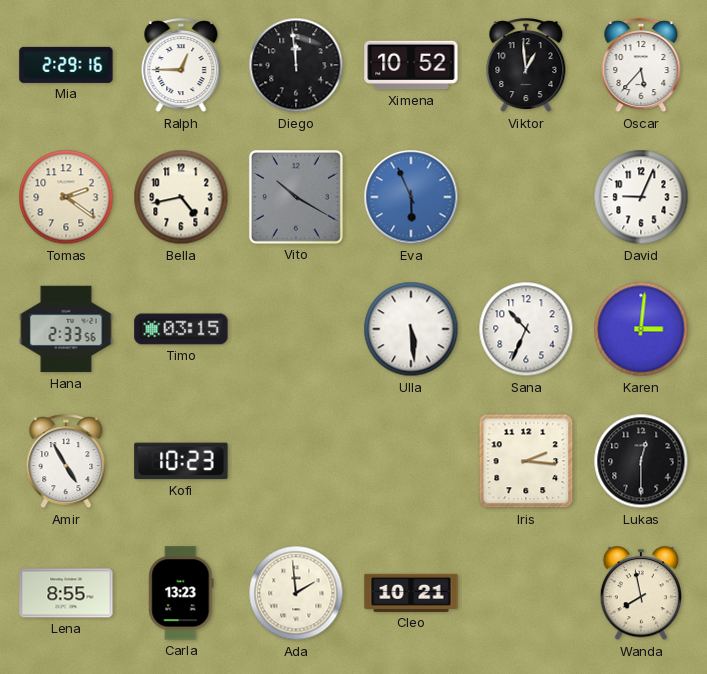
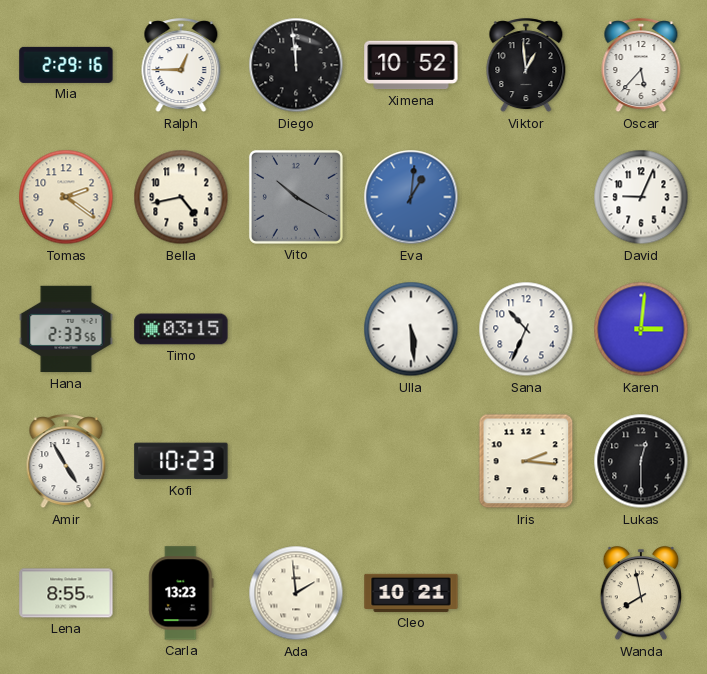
Eva: 5:56 -> 1:01
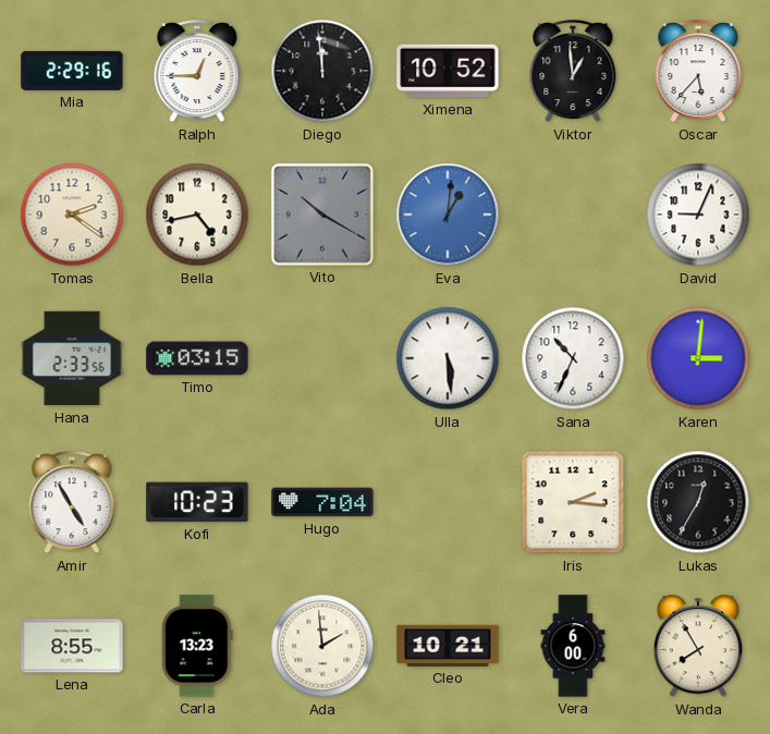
Hugo: none -> 7:04
Lukas: 12:30 -> 12:35
Vera: none -> 6:00
Wanda: 7:58 -> 7:55
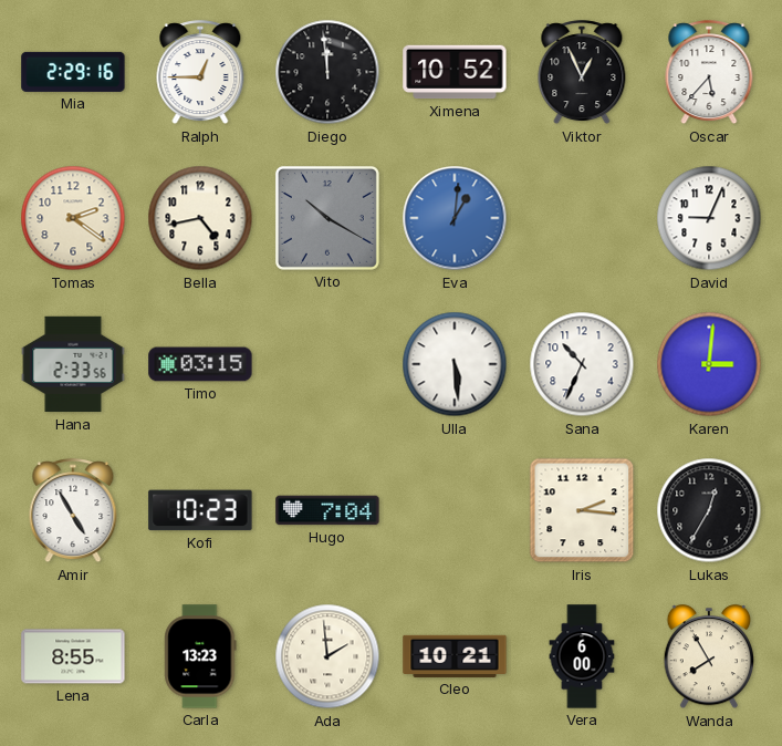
Viktor: 12:59 -> 12:56
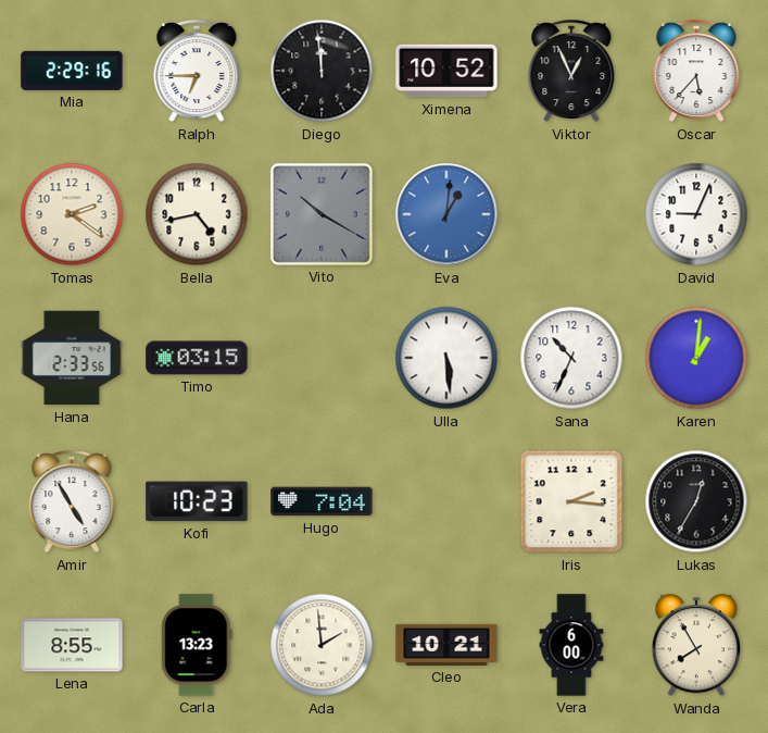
Ralph: 12:45 -> 6:45
Karen: 3:01 -> 1:01
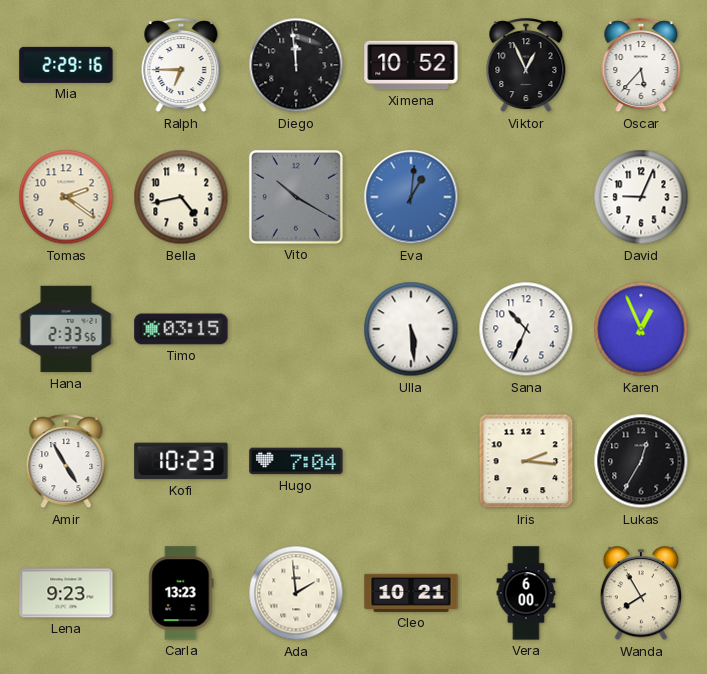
Karen: 1:01 -> 12:56
Lena: 8:55 -> 9:23
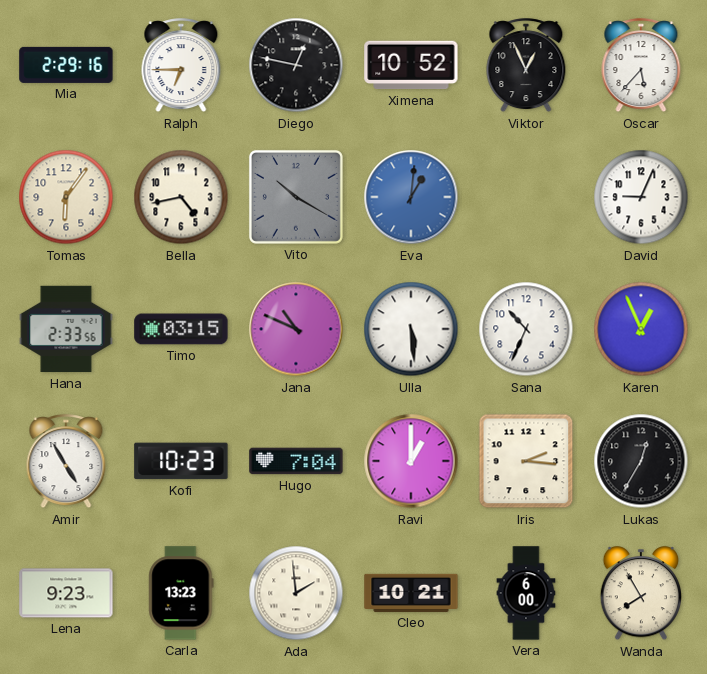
Diego: 11:59 -> 12:47
Tomas: 2:21 -> 6:06
Jana: none -> 10:49
Ravi: none -> 1:00
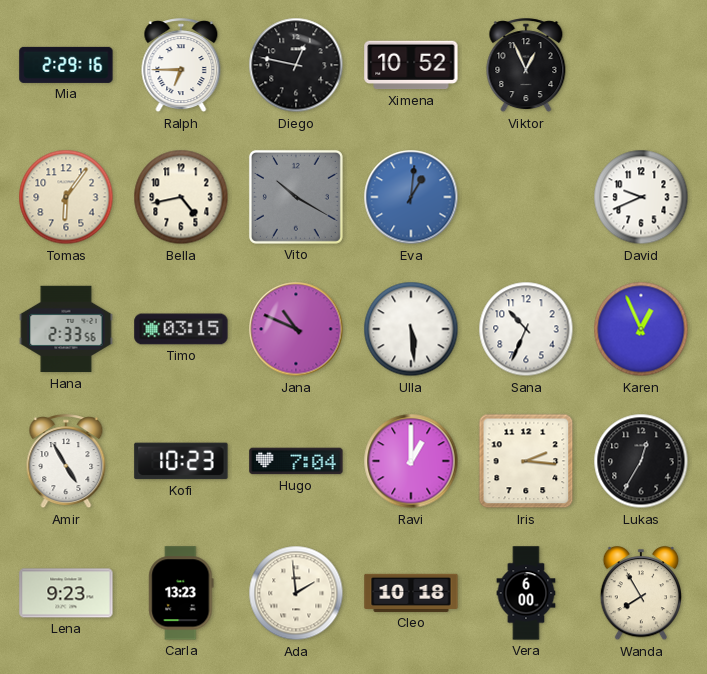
Oscar: 5:37 -> none
David: 9:04 -> 9:41
Cleo: 10:21 -> 10:18
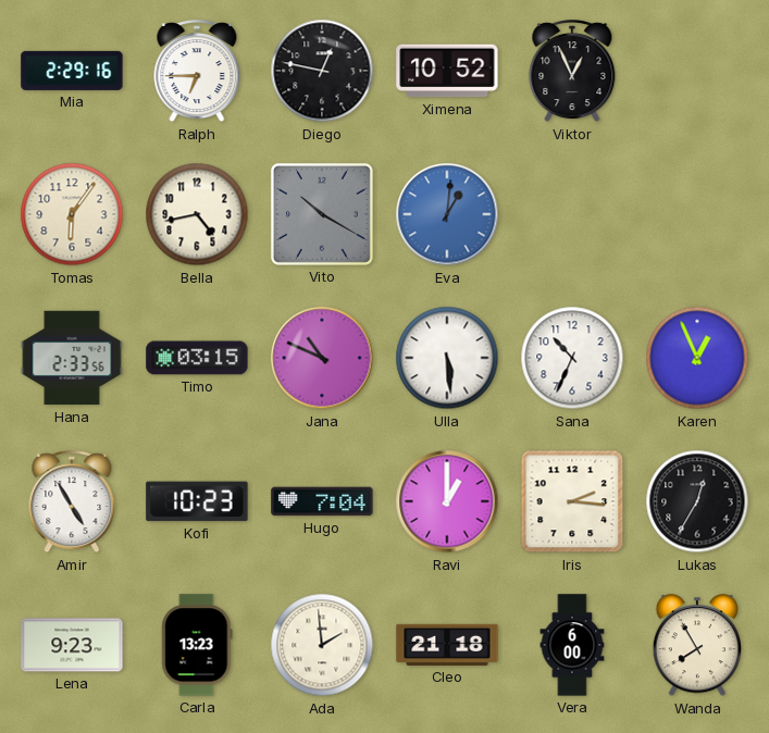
David: 9:41 -> none
Cleo: 10:18 -> 21:18
